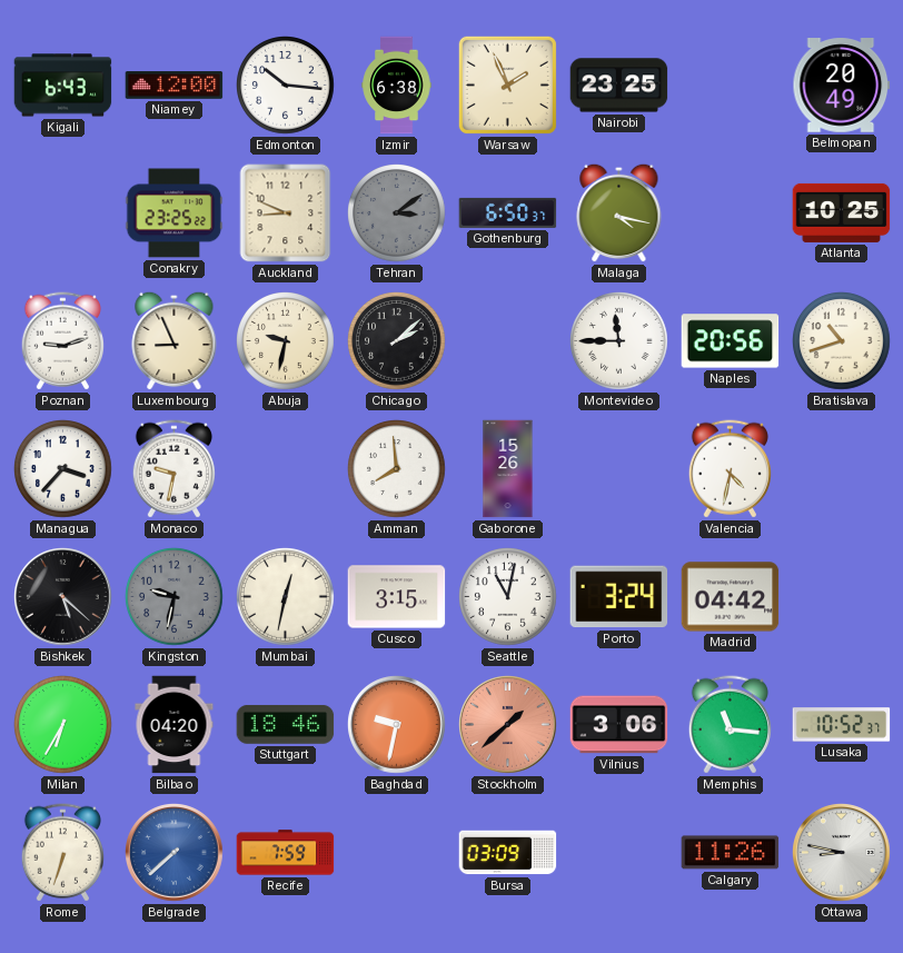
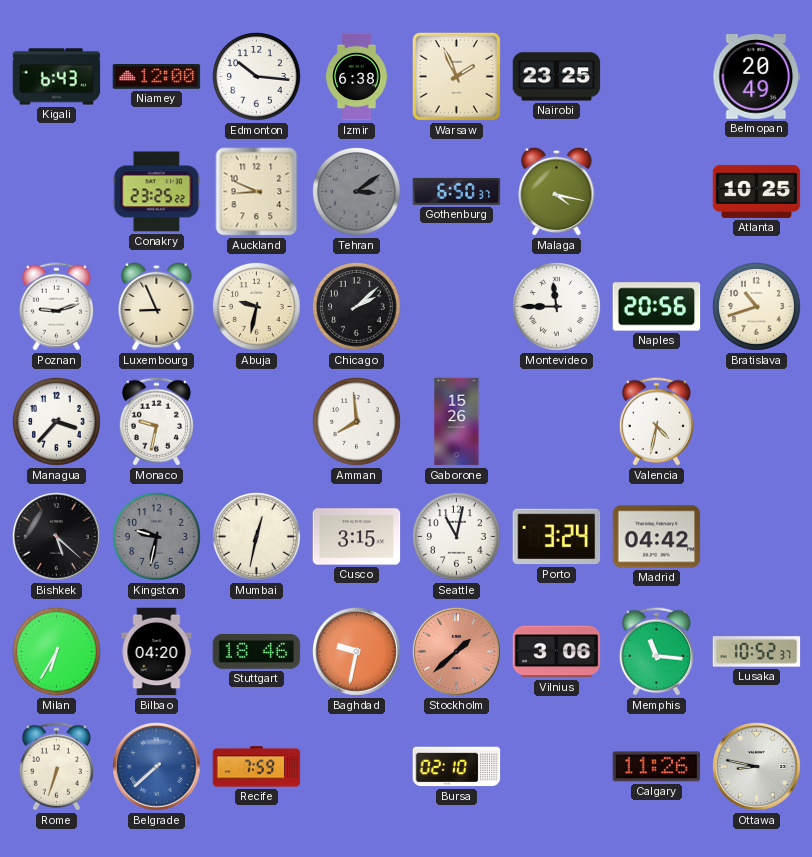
Bursa: 03:09 -> 02:10
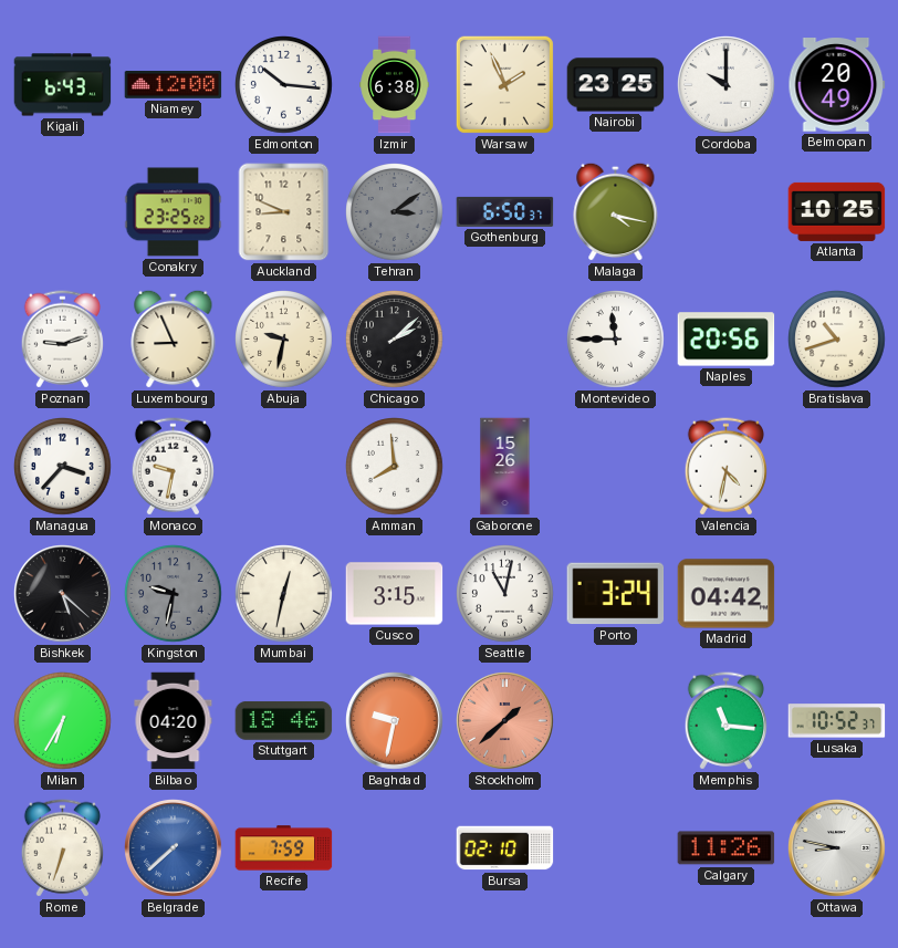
Cordoba: none -> 10:00
Vilnius: 3:06 -> none
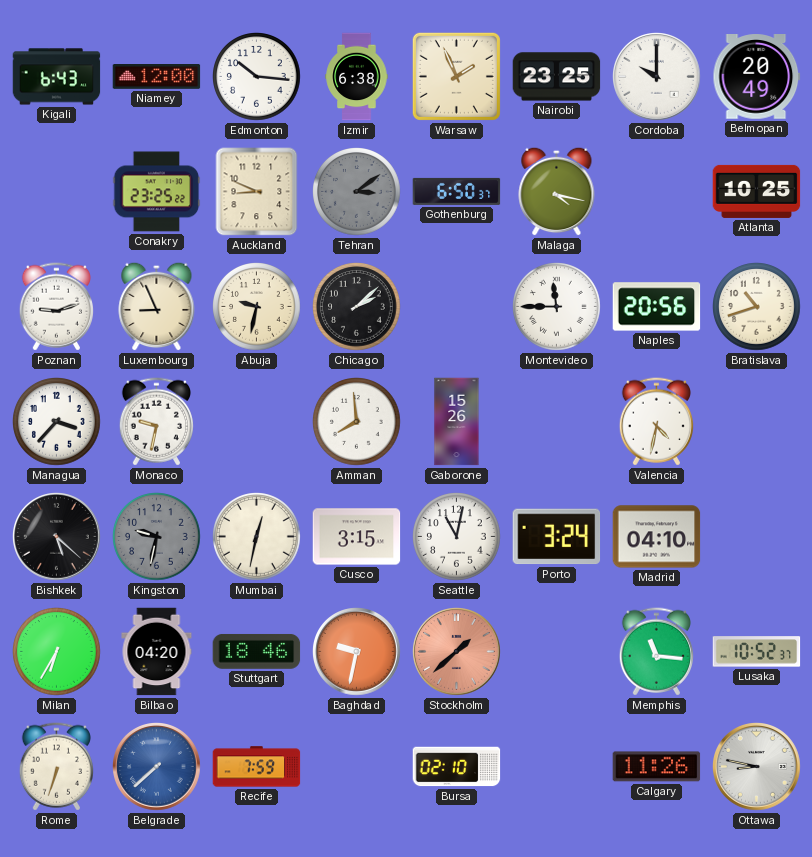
Madrid: 04:42 -> 04:10
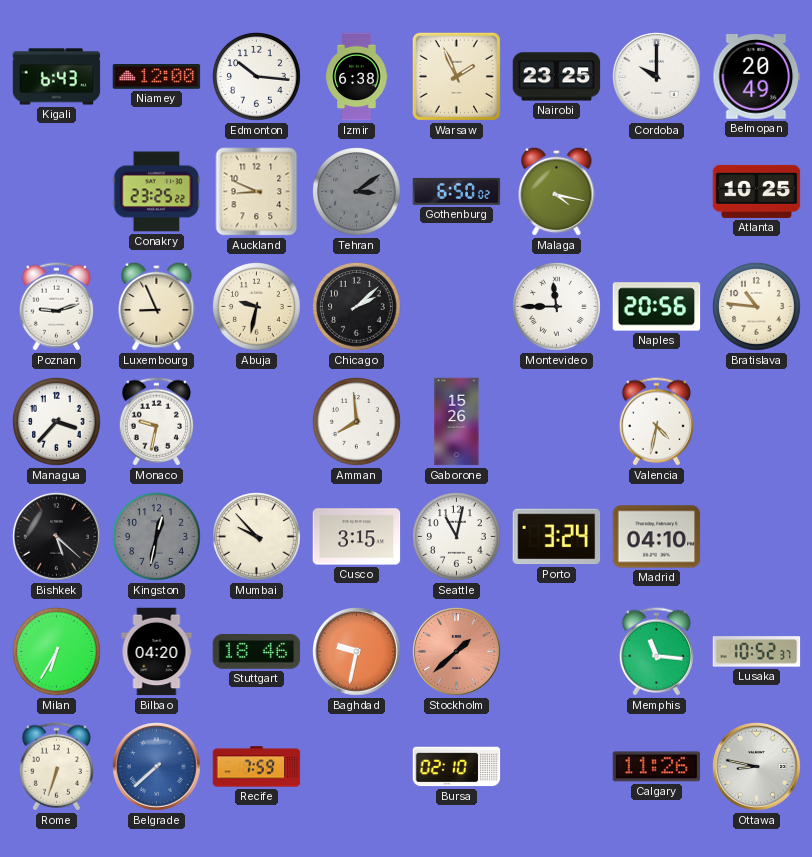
Gothenburg: 6:50:37 -> 6:50:02
Bratislava: 10:42 -> 10:46
Kingston: 9:32 -> 12:32
Mumbai: 12:32 -> 9:53
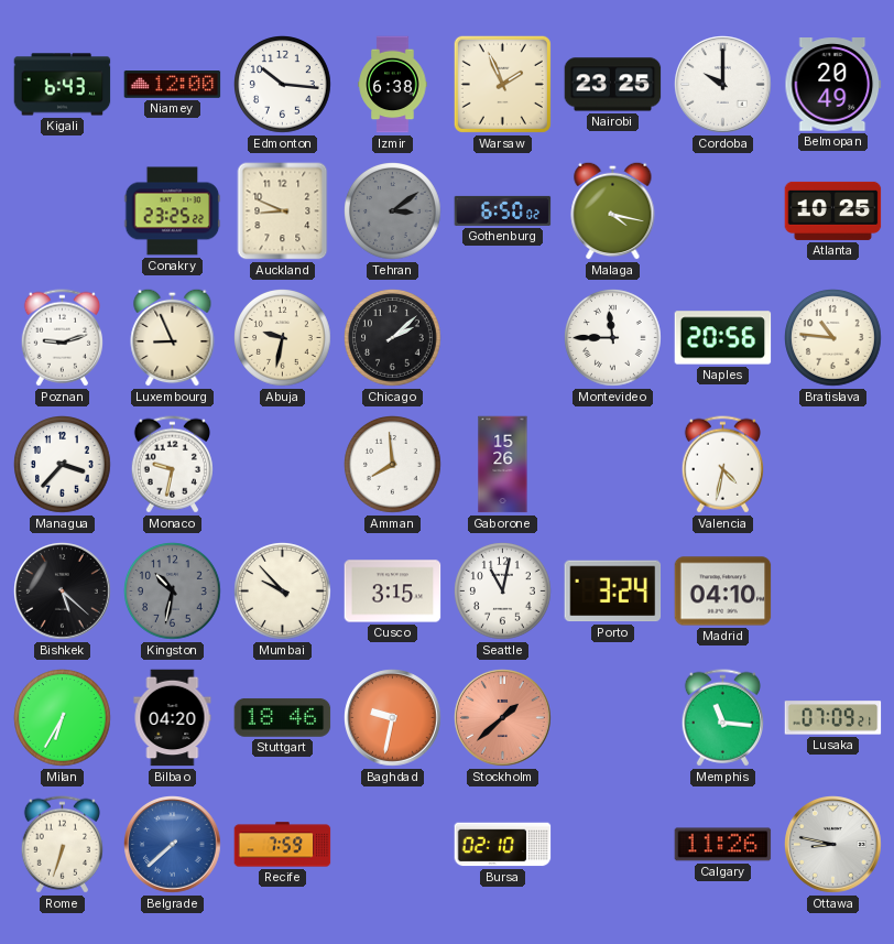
Kingston: 12:32 -> 10:32
Lusaka: 10:52 -> 07:09
